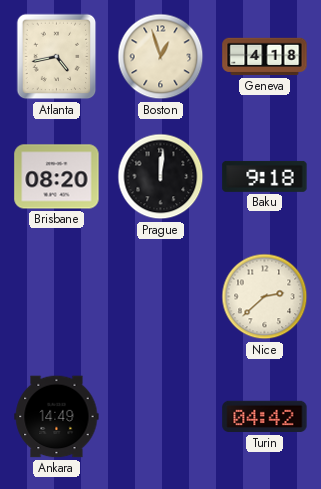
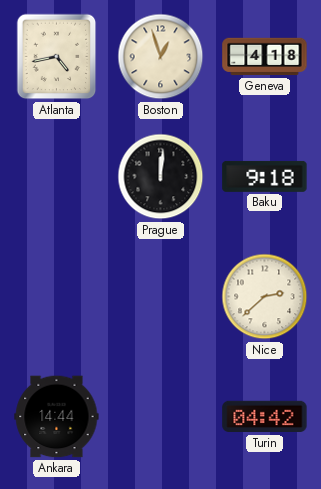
Brisbane: 08:20 -> none
Ankara: 14:49 -> 14:44
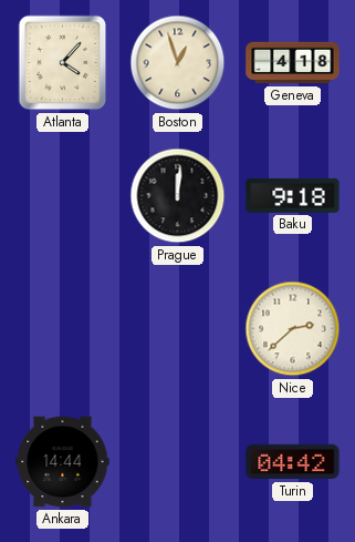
Atlanta: 4:43 -> 4:07
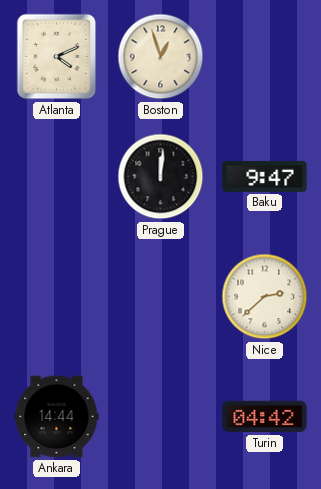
Atlanta: 4:07 -> 4:11
Geneva: 4:18 -> none
Baku: 9:18 -> 9:47
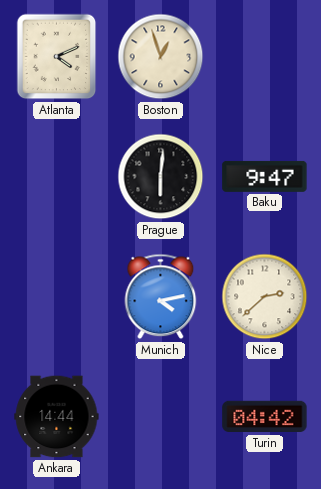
Prague: 12:01 -> 6:01
Munich: none -> 4:13
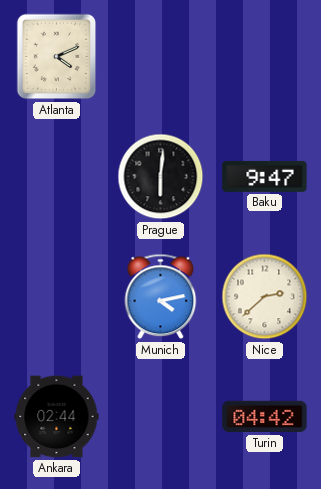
Boston: 12:57 -> none
Ankara: 14:44 -> 02:44
